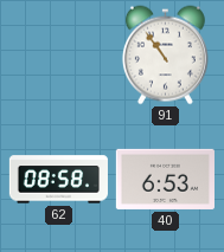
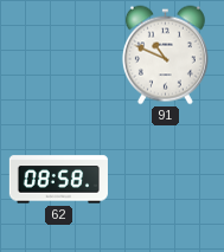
91: 10:54 -> 10:49
40: 6:53 -> none
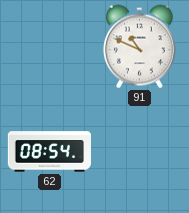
62: 08:58 -> 08:54
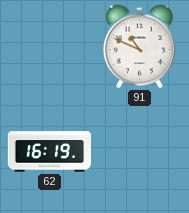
62: 08:54 -> 16:19
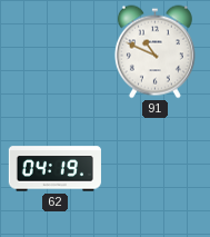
62: 16:19 -> 04:19
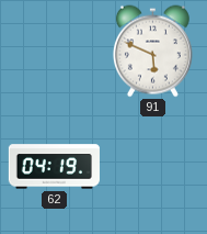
91: 10:49 -> 5:49
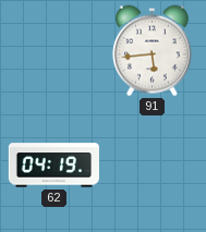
91: 5:49 -> 5:44
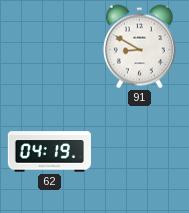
91: 5:44 -> 8:50
